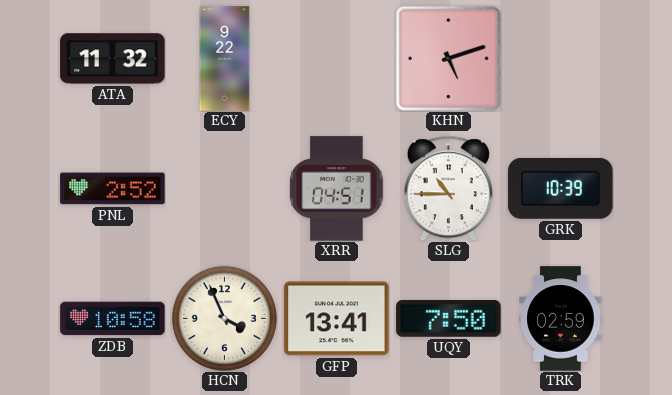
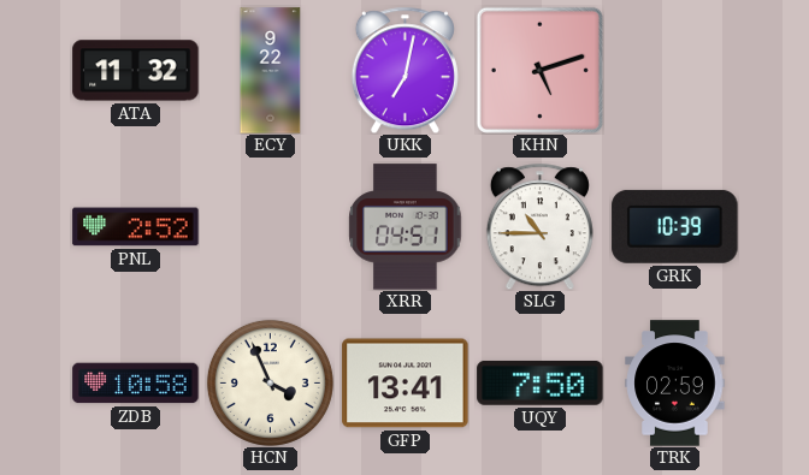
UKK: none -> 7:02
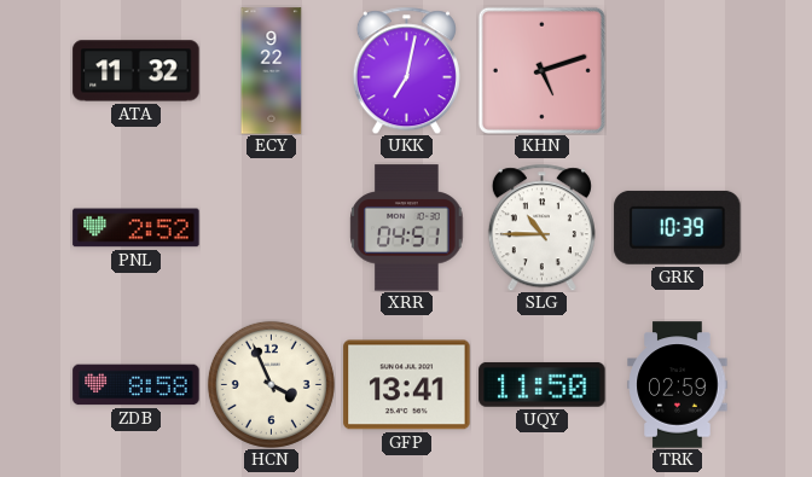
ZDB: 10:58 -> 8:58
UQY: 7:50 -> 11:50
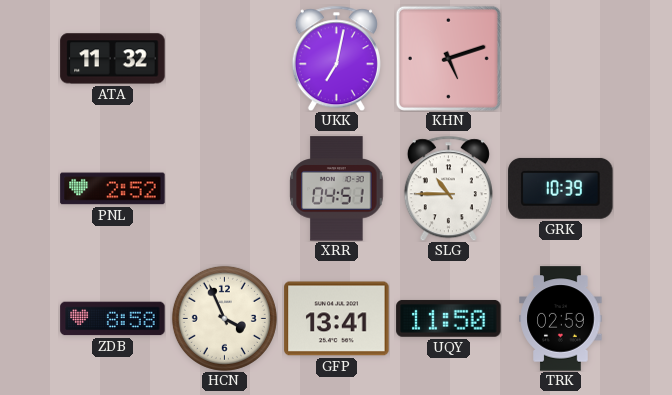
ECY: 9:22 -> none
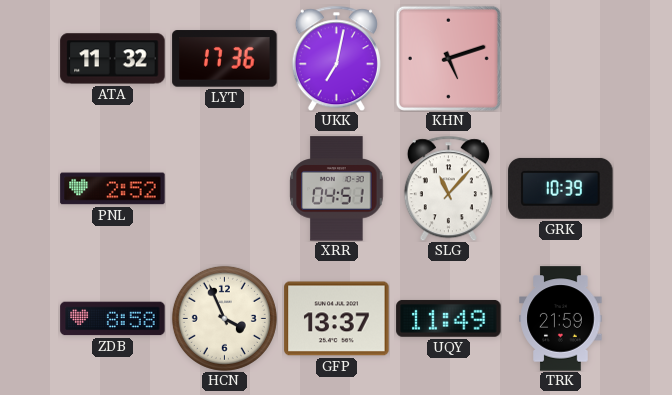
LYT: none -> 17:36
SLG: 10:45 -> 11:07
GFP: 13:41 -> 13:37
UQY: 11:50 -> 11:49
TRK: 02:59 -> 21:59
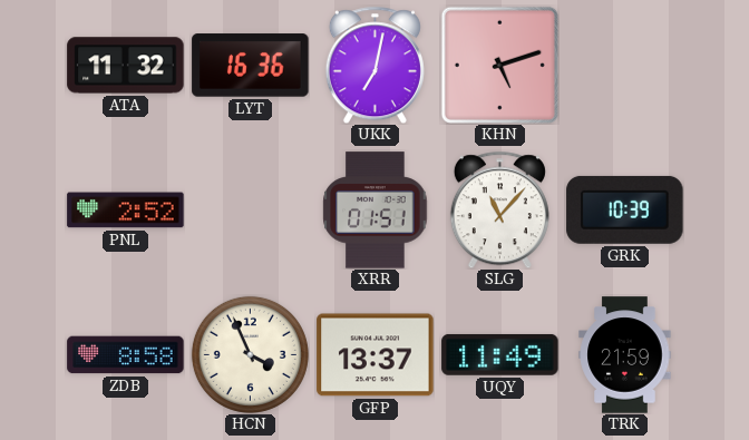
LYT: 17:36 -> 16:36
XRR: 04:51 -> 01:51
